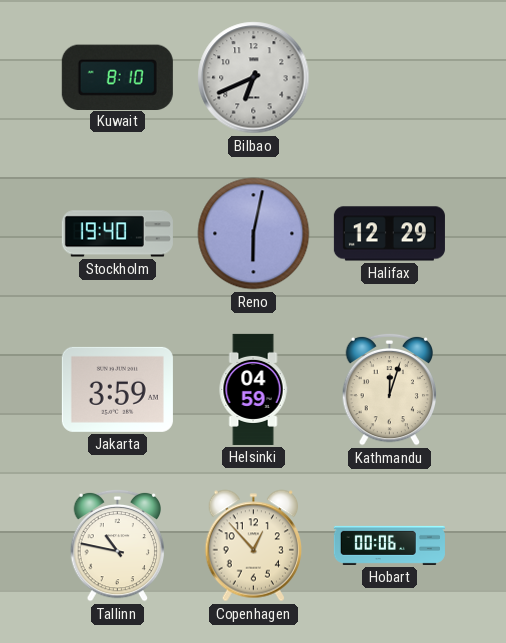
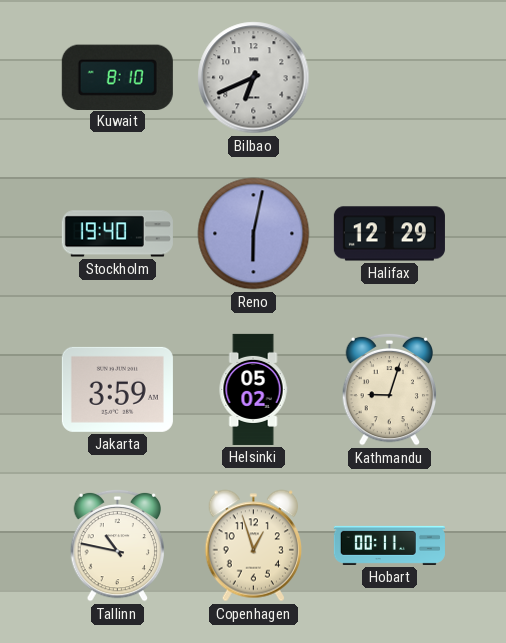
Helsinki: 04:59 -> 05:02
Kathmandu: 12:03 -> 9:03
Copenhagen: 12:53 -> 12:57
Hobart: 00:06 -> 00:11
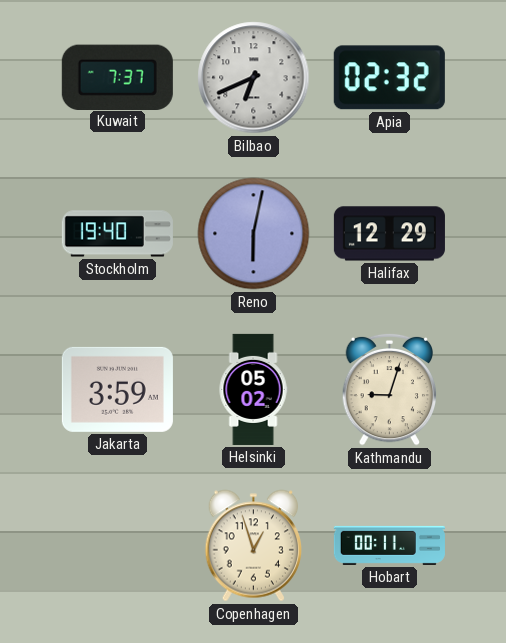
Kuwait: 8:10 -> 7:37
Apia: none -> 02:32
Tallinn: 10:47 -> none
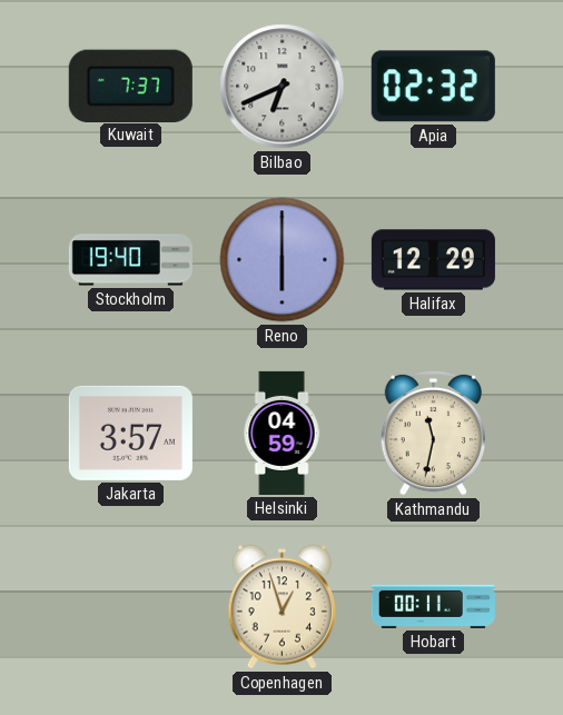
Reno: 6:02 -> 6:00
Jakarta: 3:59 -> 3:57
Helsinki: 05:02 -> 04:59
Kathmandu: 9:03 -> 11:32
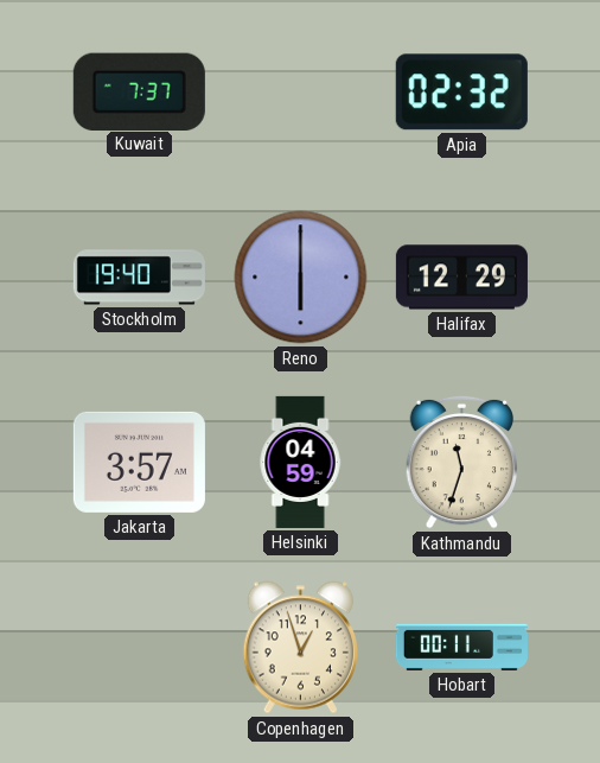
Bilbao: 6:41 -> none
Kathmandu: 11:32 -> 11:33
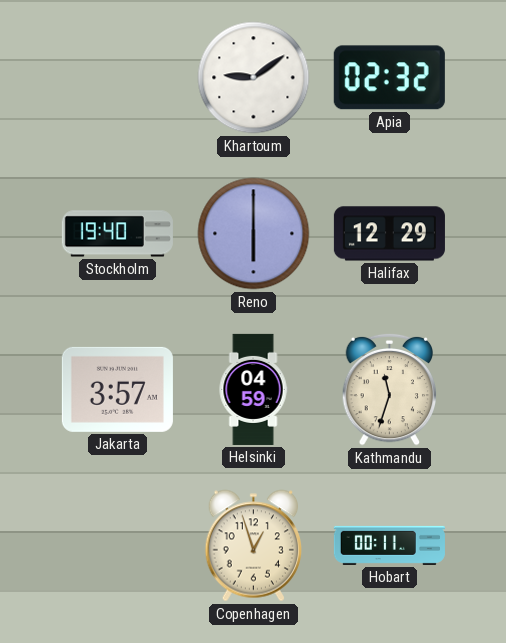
Kuwait: 7:37 -> none
Khartoum: none -> 9:09
